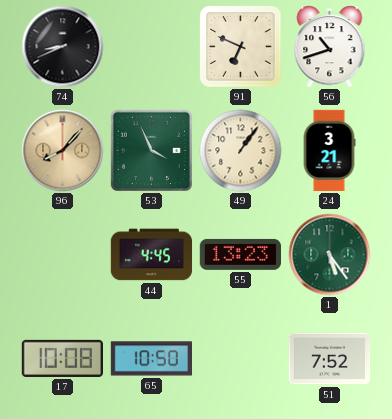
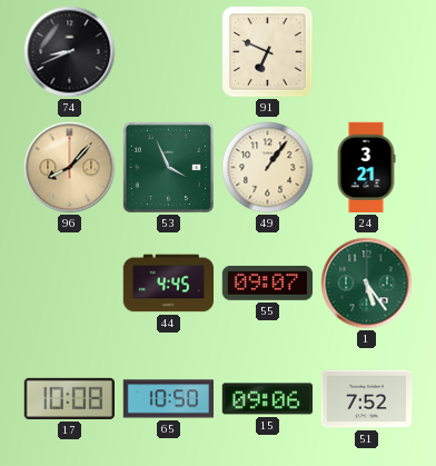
56: 10:42 -> none
55: 13:23 -> 09:07
15: none -> 09:06
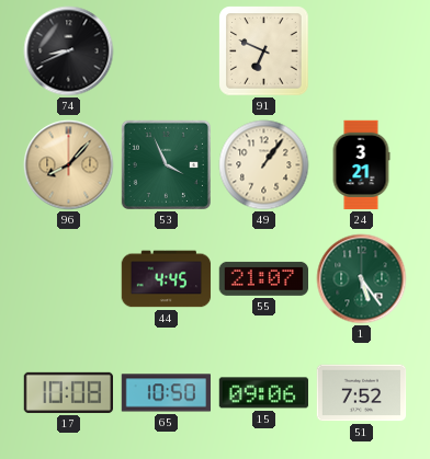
55: 09:07 -> 21:07
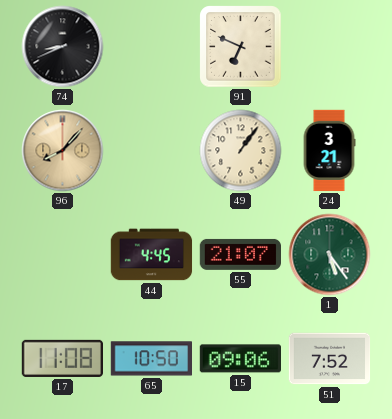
53: 3:56 -> none
17: 10:08 -> 11:08
